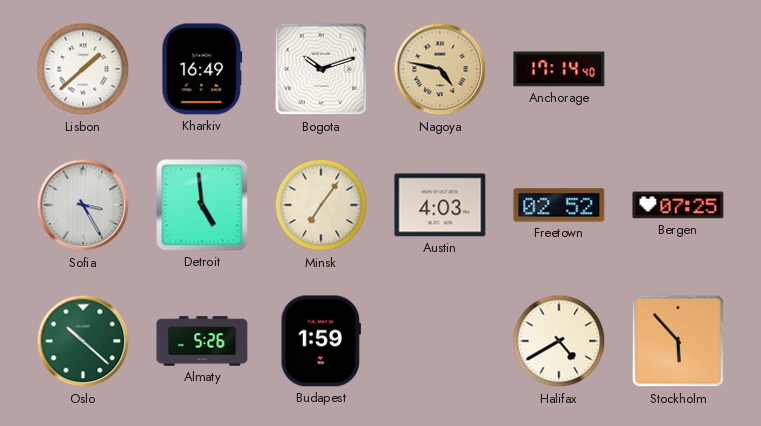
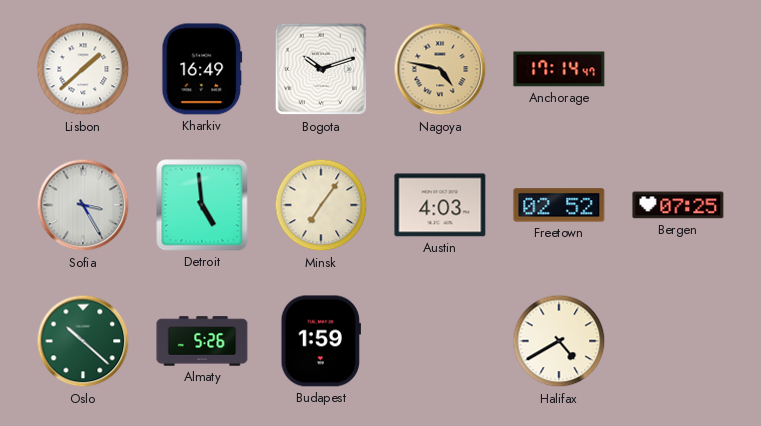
Anchorage: 17:14:40 -> 17:14:47
Stockholm: 5:53 -> none
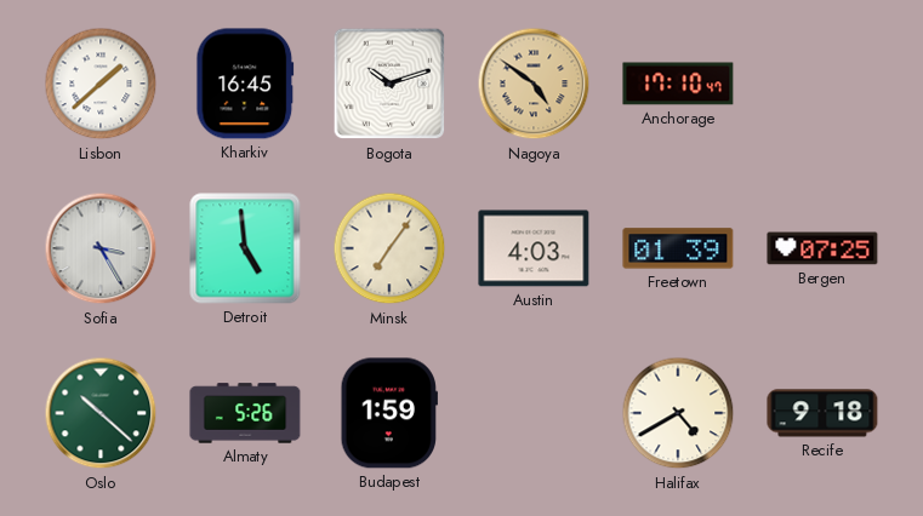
Kharkiv: 16:49 -> 16:45
Nagoya: 4:47 -> 4:51
Anchorage: 17:14 -> 17:10
Freetown: 02:52 -> 01:39
Recife: none -> 9:18
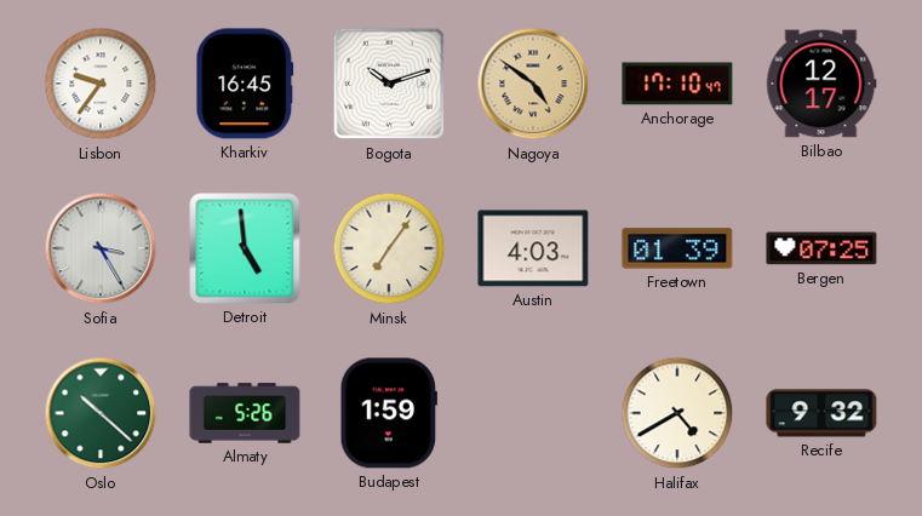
Lisbon: 1:38 -> 9:36
Bilbao: none -> 12:17
Recife: 9:18 -> 9:32
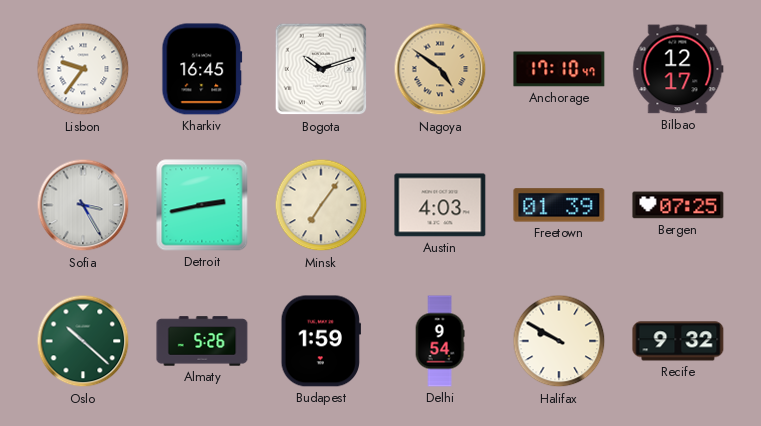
Detroit: 4:59 -> 2:43
Delhi: none -> 9:54
Halifax: 4:40 -> 9:50
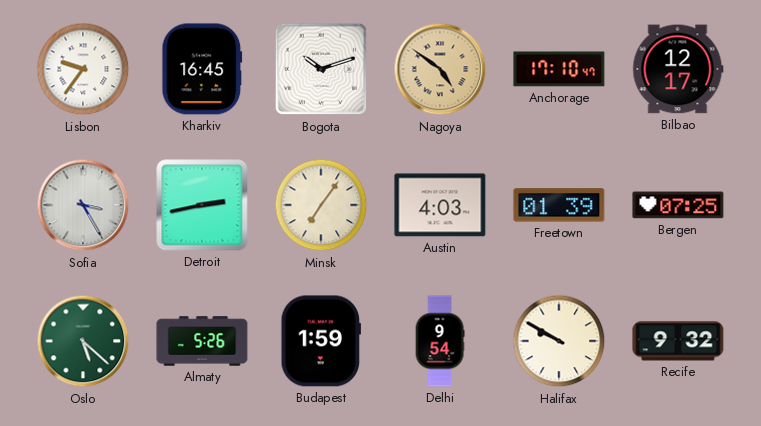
Oslo: 10:22 -> 5:22
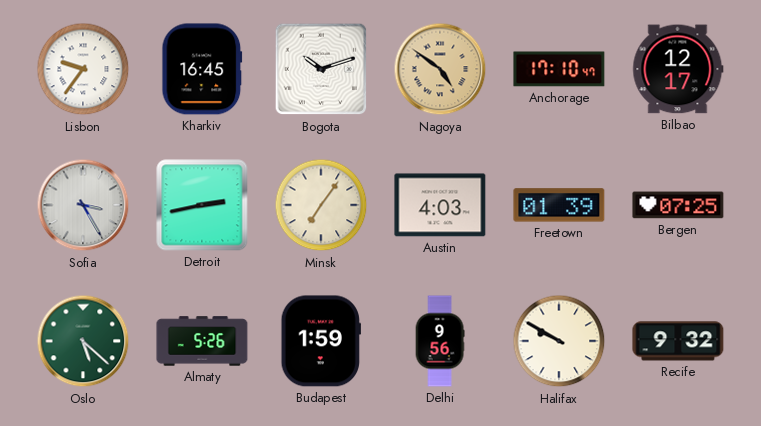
Delhi: 9:54 -> 9:56
